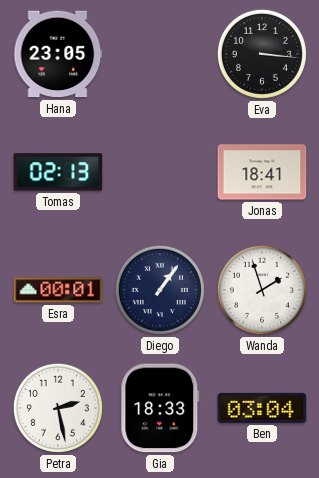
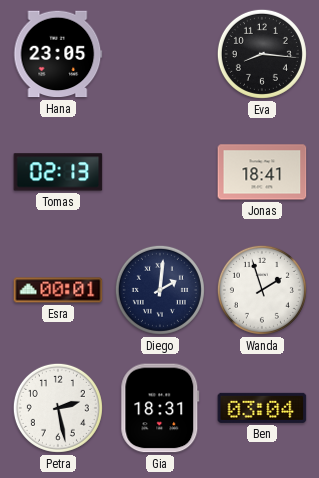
Eva: 3:16 -> 8:16
Diego: 1:06 -> 2:01
Gia: 18:33 -> 18:31
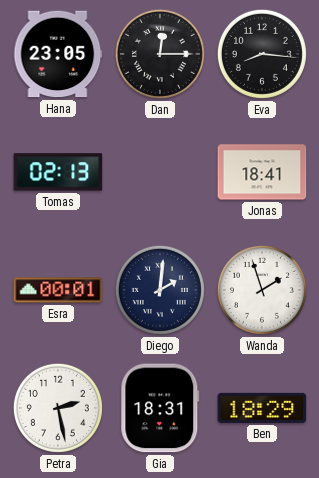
Dan: none -> 12:15
Ben: 03:04 -> 18:29
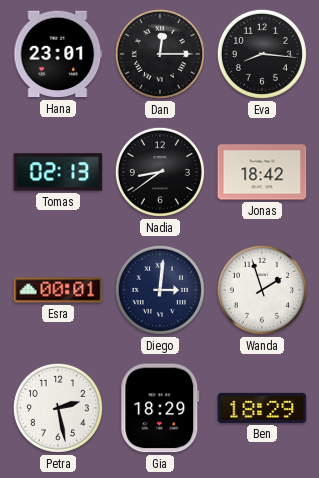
Hana: 23:05 -> 23:01
Nadia: none -> 8:39
Jonas: 18:41 -> 18:42
Diego: 2:01 -> 3:01
Gia: 18:31 -> 18:29
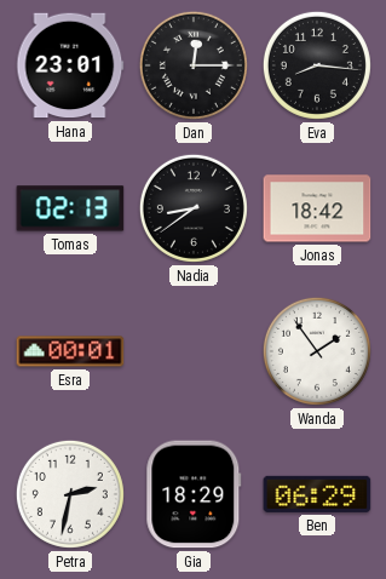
Diego: 3:01 -> none
Wanda: 1:57 -> 1:54
Petra: 2:28 -> 2:32
Ben: 18:29 -> 06:29
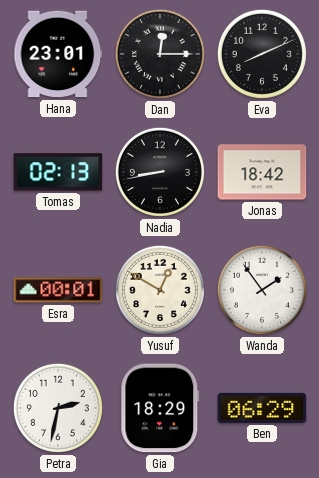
Eva: 8:16 -> 8:11
Nadia: 8:39 -> 8:43
Yusuf: none -> 12:50
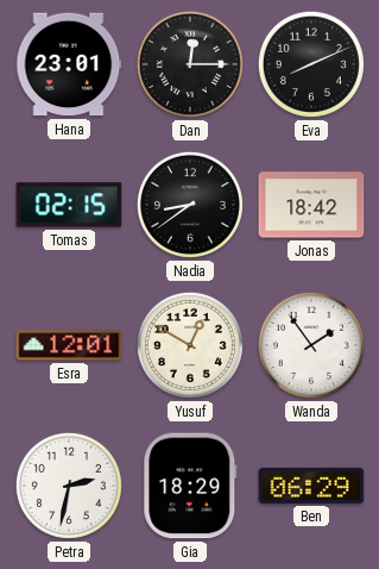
Tomas: 02:13 -> 02:15
Nadia: 8:43 -> 8:39
Esra: 00:01 -> 12:01
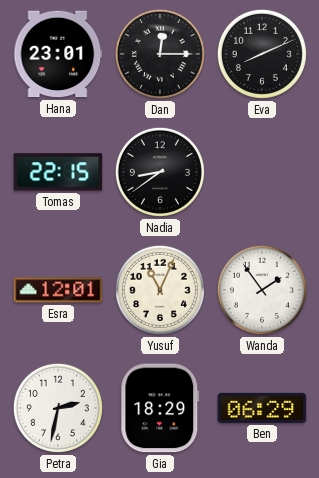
Tomas: 02:15 -> 22:15
Jonas: 18:42 -> none
Yusuf: 12:50 -> 11:04
